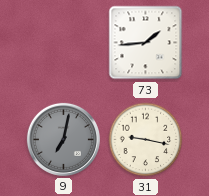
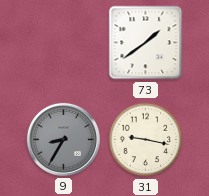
73: 1:44 -> 1:39
9: 7:02 -> 8:35
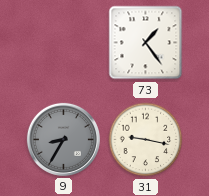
73: 1:39 -> 1:24
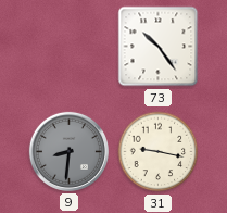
73: 1:24 -> 10:24
9: 8:35 -> 8:31
